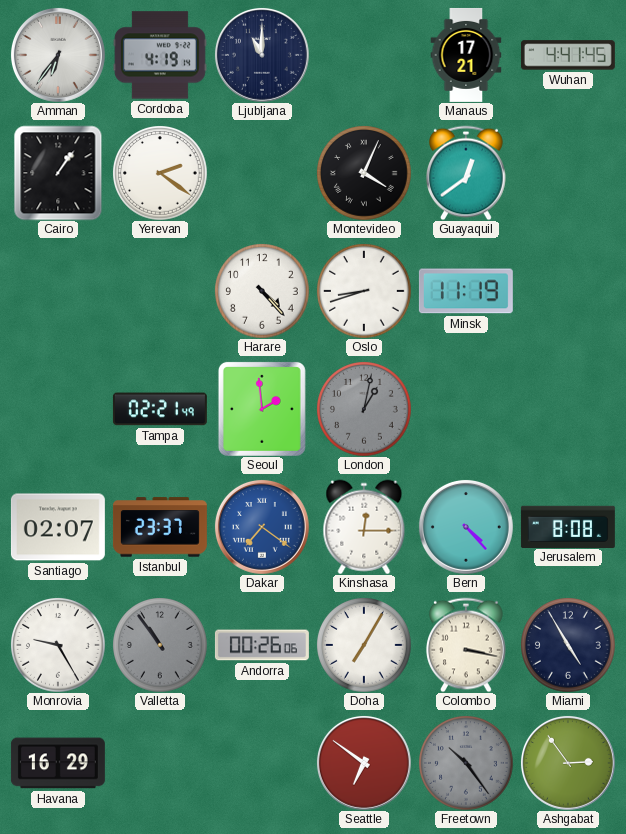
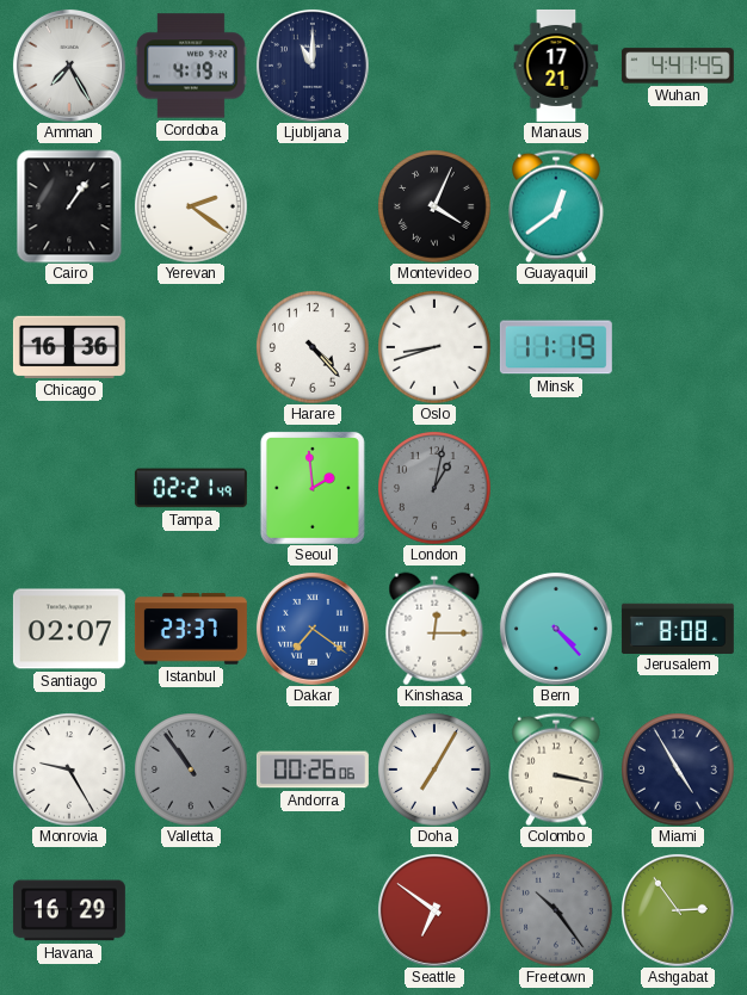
Amman: 6:36 -> 7:25
Chicago: none -> 16:36
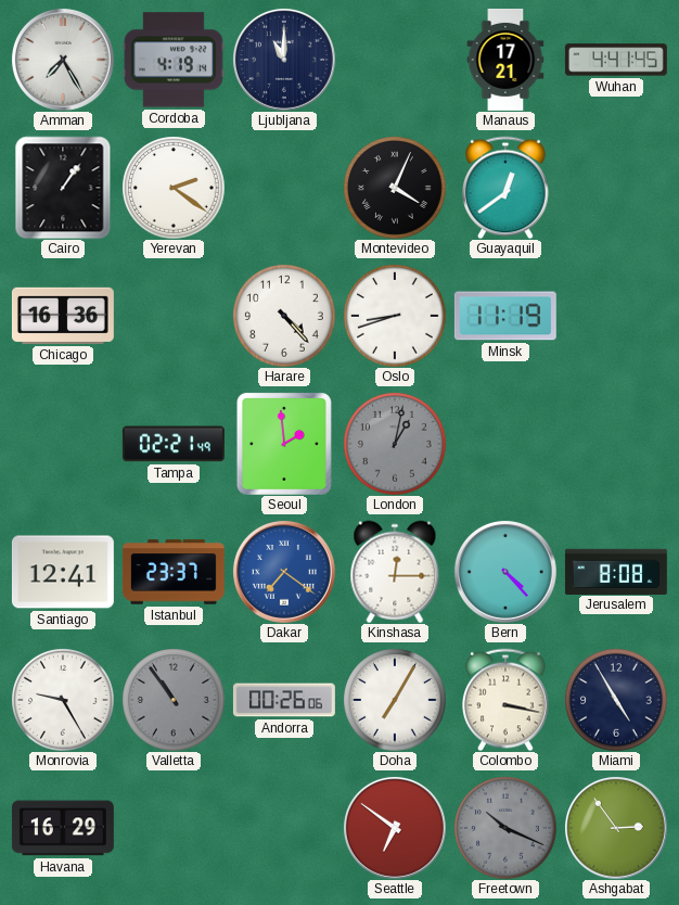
Santiago: 02:07 -> 12:41
Freetown: 10:24 -> 10:19
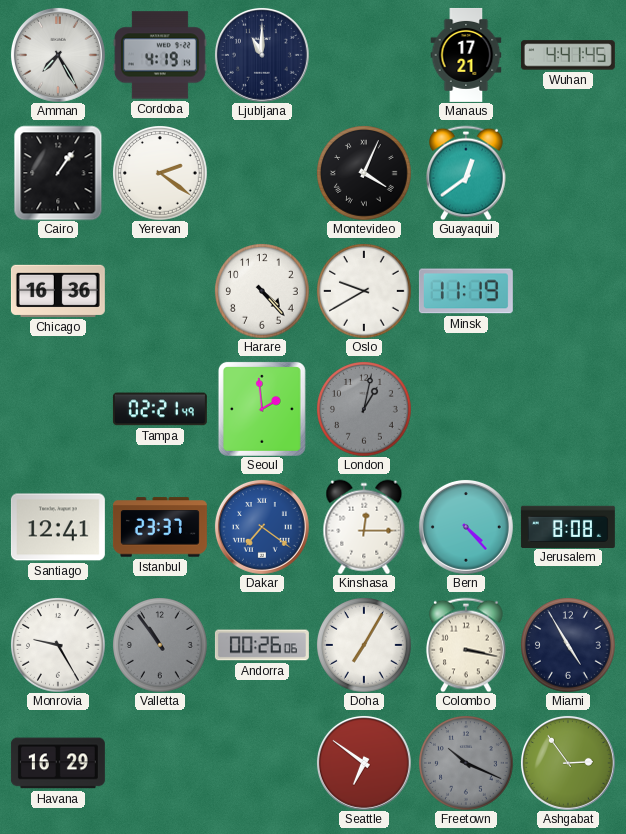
Oslo: 8:42 -> 9:40
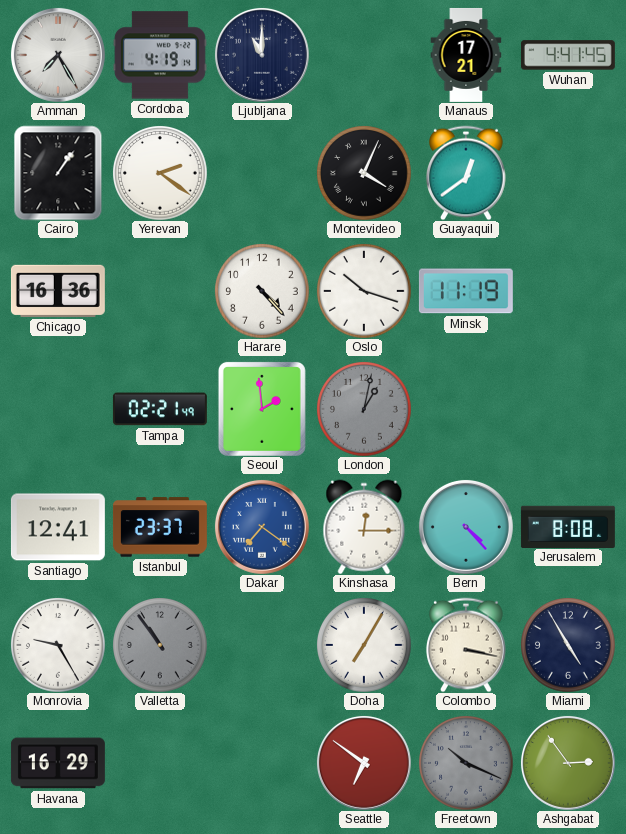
Oslo: 9:40 -> 10:18
Andorra: 00:26 -> none
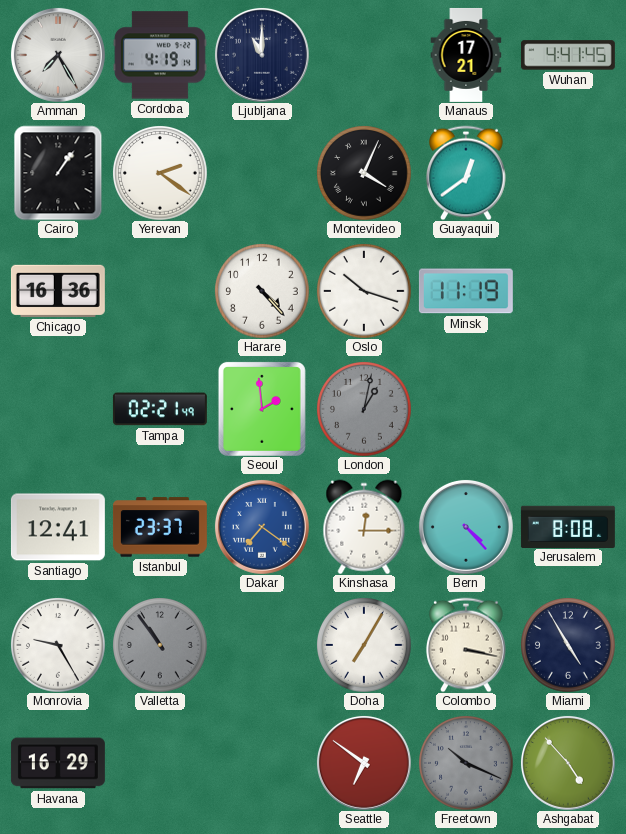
Ashgabat: 2:54 -> 4:53
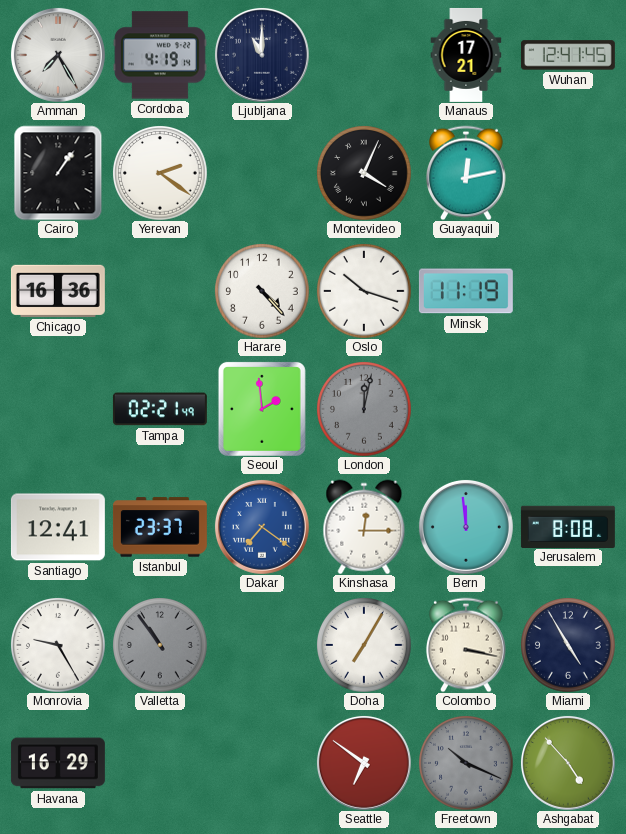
Wuhan: 4:41 -> 12:41
Guayaquil: 12:39 -> 12:13
London: 1:02 -> 12:02
Bern: 4:23 -> 11:59
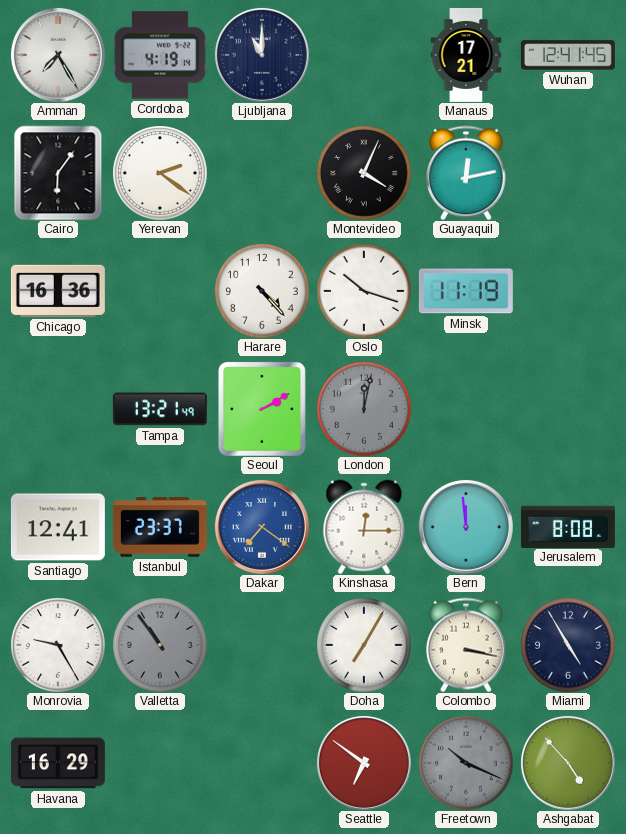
Cairo: 1:06 -> 6:06
Tampa: 02:21 -> 13:21
Seoul: 1:59 -> 2:10
